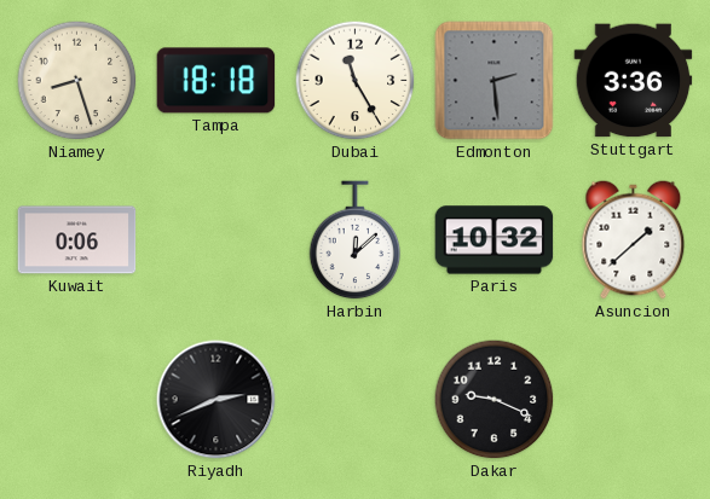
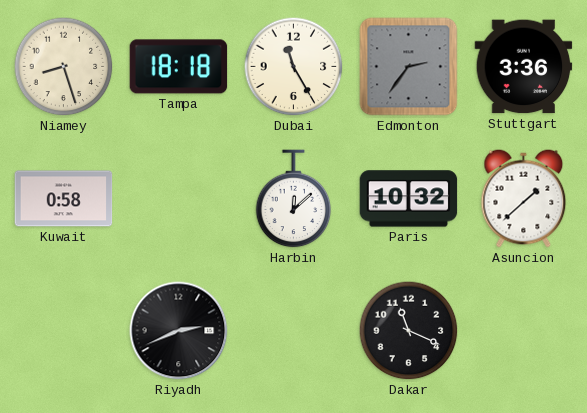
Edmonton: 2:29 -> 2:36
Kuwait: 0:06 -> 0:58
Dakar: 9:19 -> 11:19
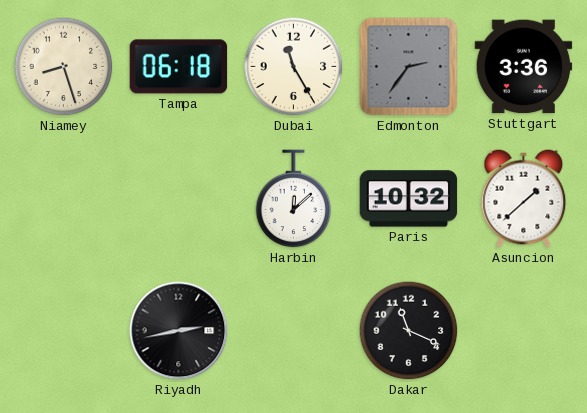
Tampa: 18:18 -> 06:18
Kuwait: 0:58 -> none
Riyadh: 2:41 -> 2:43
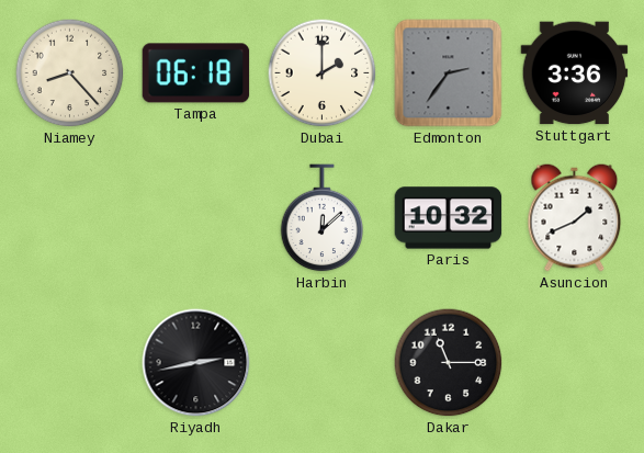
Niamey: 8:27 -> 8:23
Dubai: 11:25 -> 2:00
Asuncion: 1:38 -> 1:41
Dakar: 11:19 -> 11:15
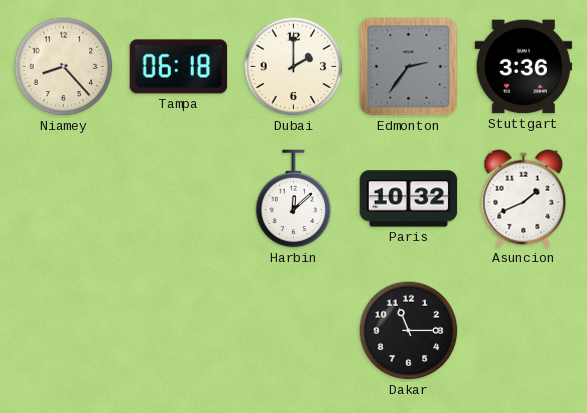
Riyadh: 2:43 -> none
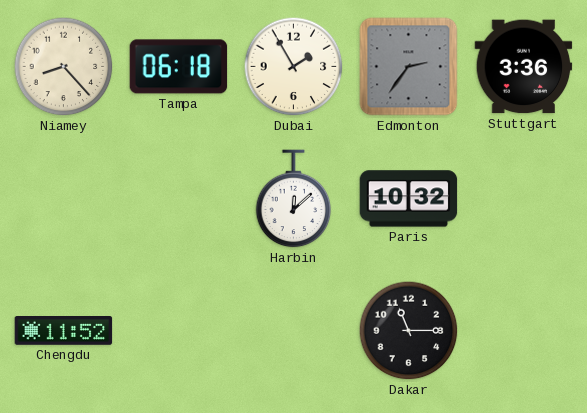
Dubai: 2:00 -> 1:55
Asuncion: 1:41 -> none
Chengdu: none -> 11:52
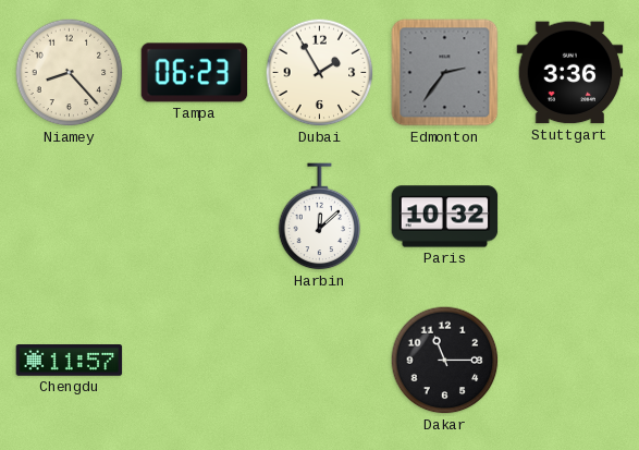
Tampa: 06:18 -> 06:23
Chengdu: 11:52 -> 11:57
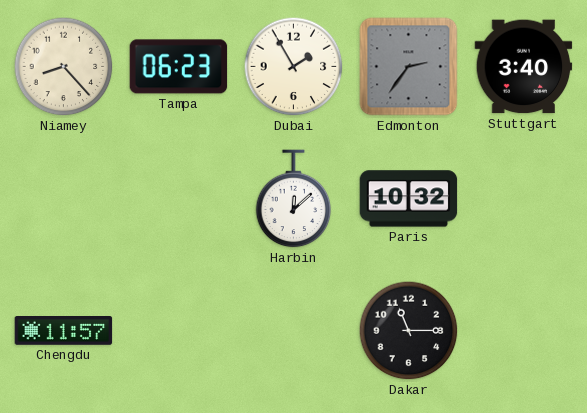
Stuttgart: 3:36 -> 3:40
